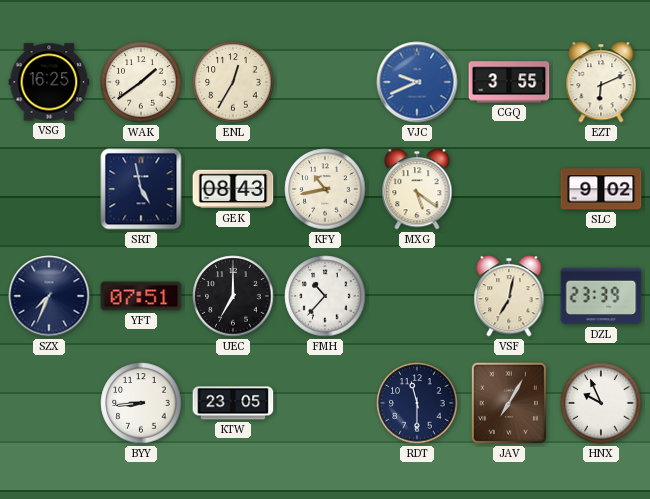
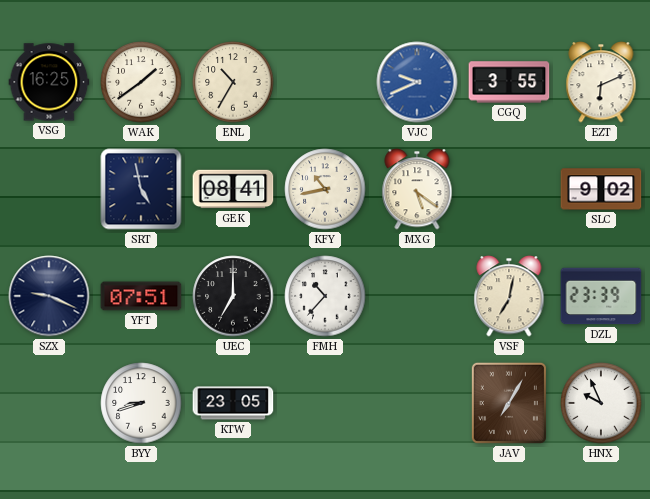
ENL: 12:35 -> 10:35
GEK: 08:43 -> 08:41
SZX: 7:34 -> 9:19
BYY: 8:44 -> 8:42
RDT: 11:30 -> none
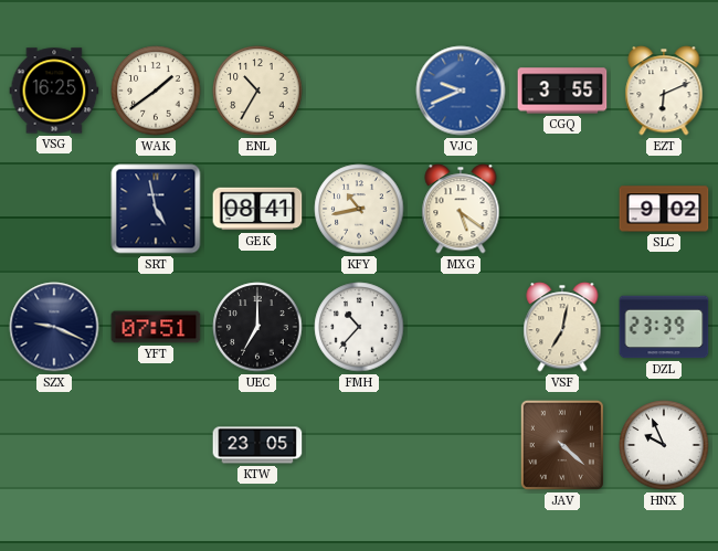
BYY: 8:42 -> none
JAV: 7:05 -> 4:22
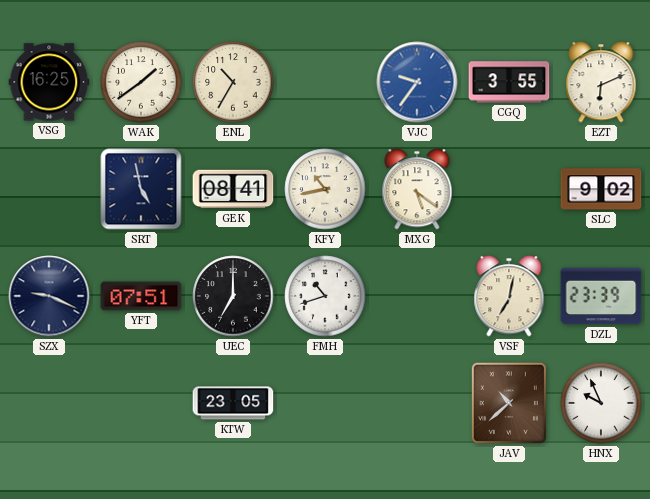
VJC: 9:41 -> 9:36
FMH: 10:37 -> 10:42
JAV: 4:22 -> 10:38
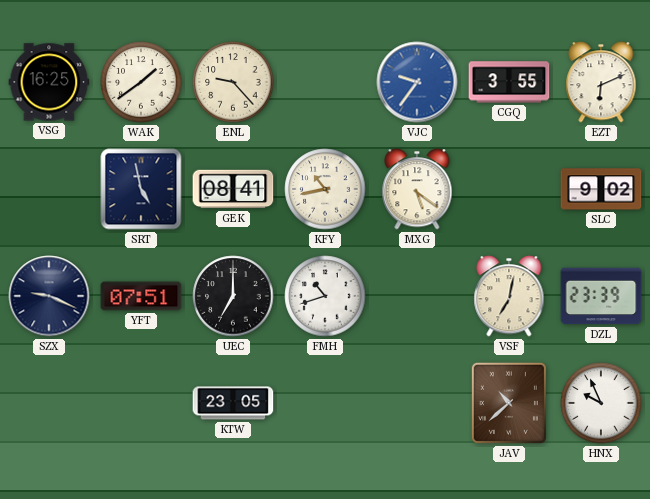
ENL: 10:35 -> 9:23
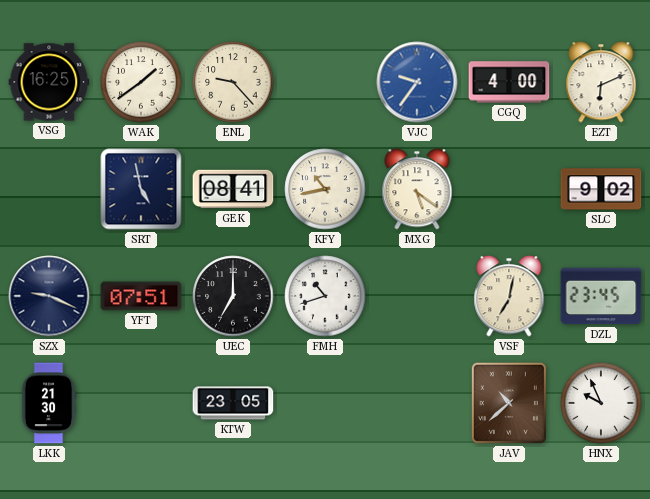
CGQ: 3:55 -> 4:00
DZL: 23:39 -> 23:45
LKK: none -> 21:30
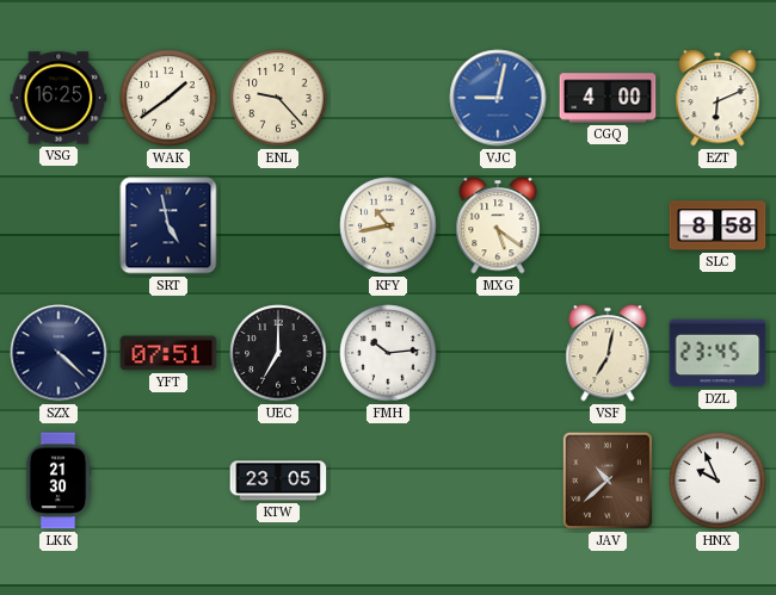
VJC: 9:36 -> 9:02
GEK: 08:41 -> none
SLC: 9:02 -> 8:58
SZX: 9:19 -> 4:22
FMH: 10:42 -> 10:14
